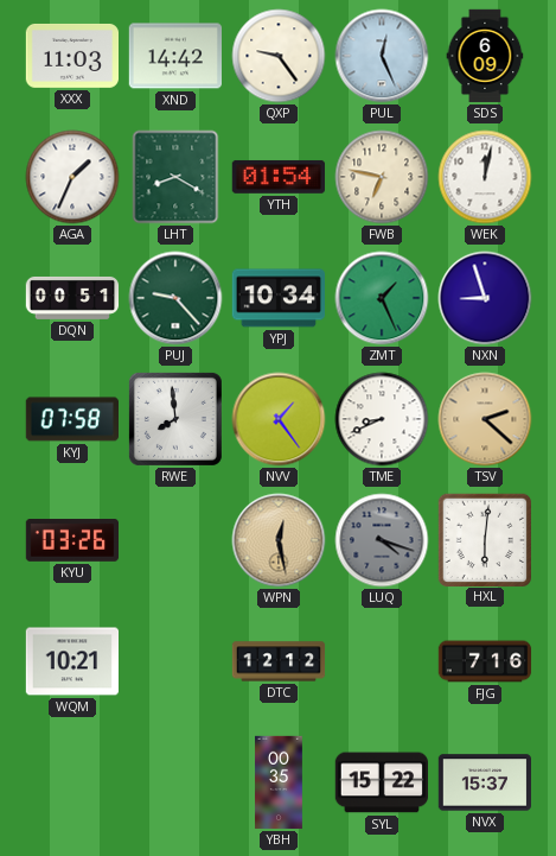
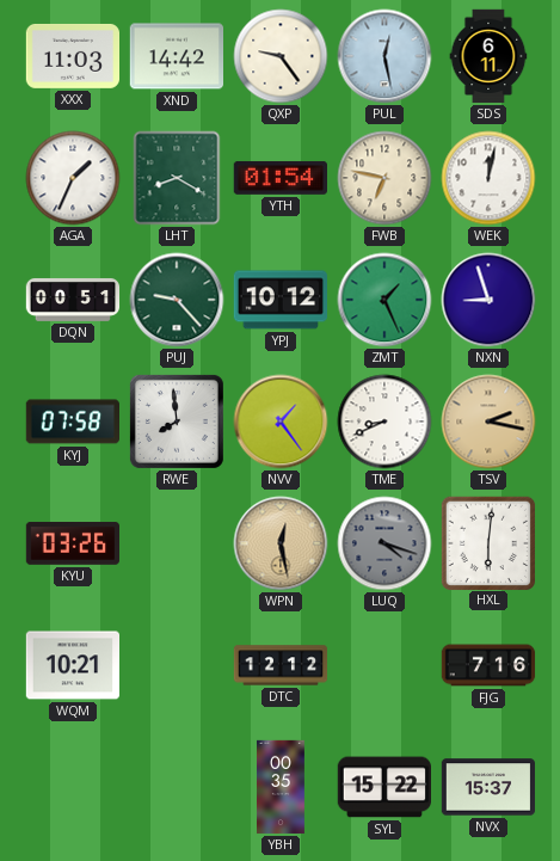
PUL: 12:26 -> 12:28
SDS: 6:09 -> 6:11
YPJ: 10:34 -> 10:12
TSV: 2:22 -> 2:17
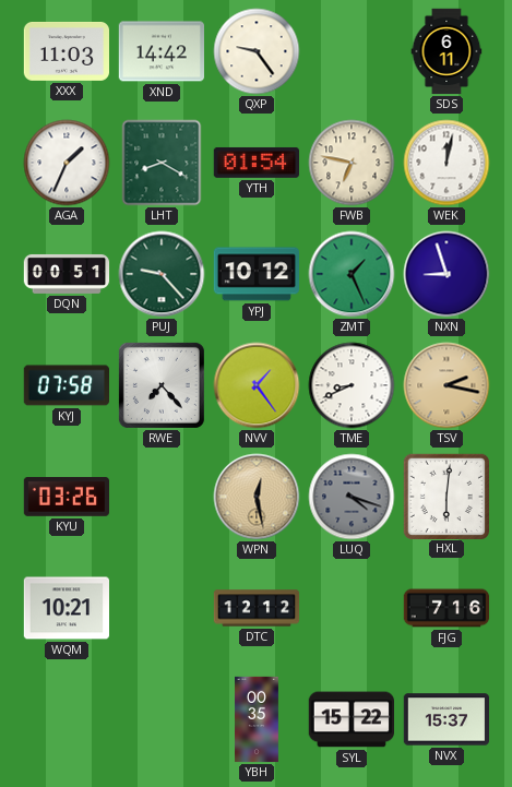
PUL: 12:28 -> none
RWE: 7:59 -> 7:23
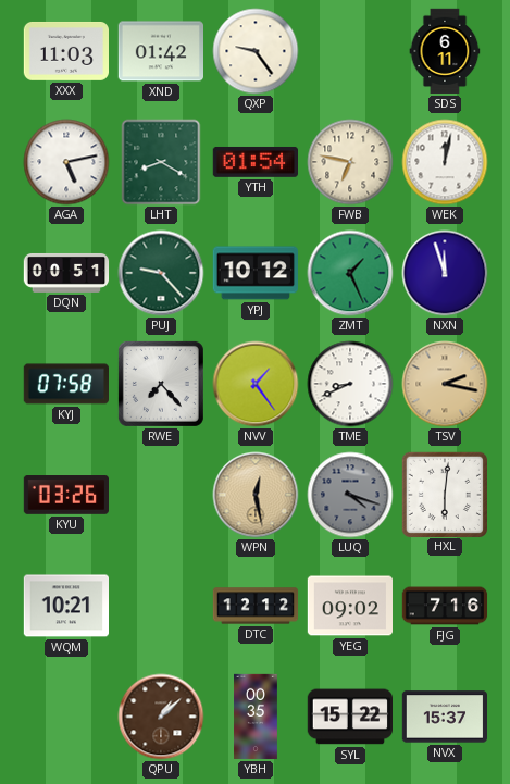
XND: 14:42 -> 01:42
AGA: 1:34 -> 5:13
NXN: 8:57 -> 11:57
YEG: none -> 09:02
QPU: none -> 1:08
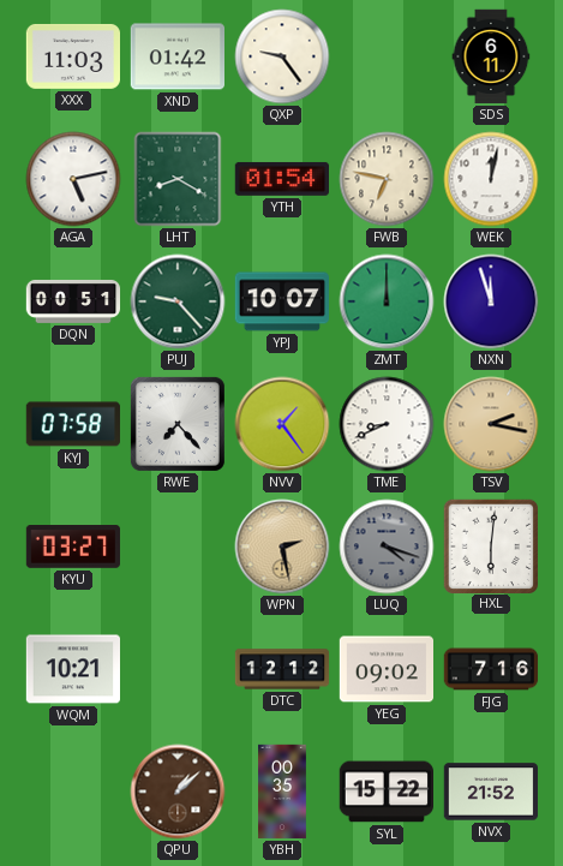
YPJ: 10:12 -> 10:07
ZMT: 1:26 -> 12:00
KYU: 03:26 -> 03:27
WPN: 12:28 -> 2:28
NVX: 15:37 -> 21:52
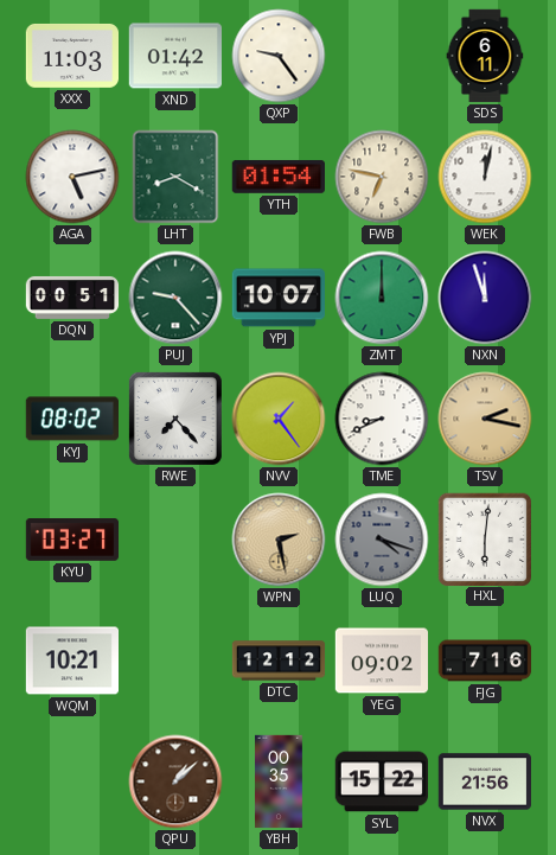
KYJ: 07:58 -> 08:02
NVX: 21:52 -> 21:56
